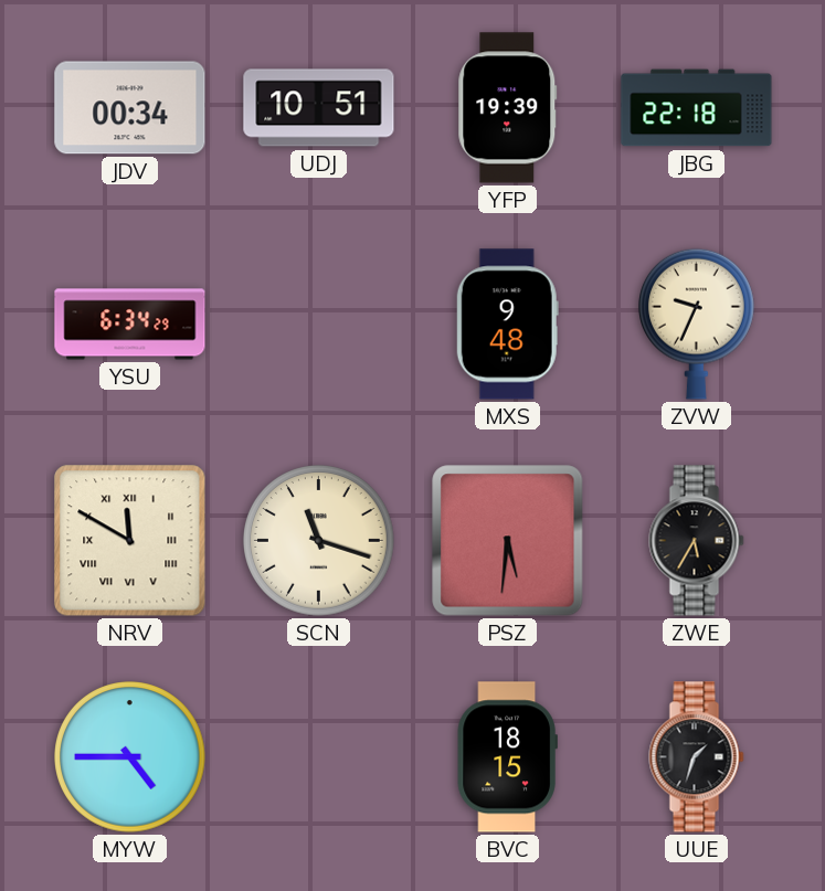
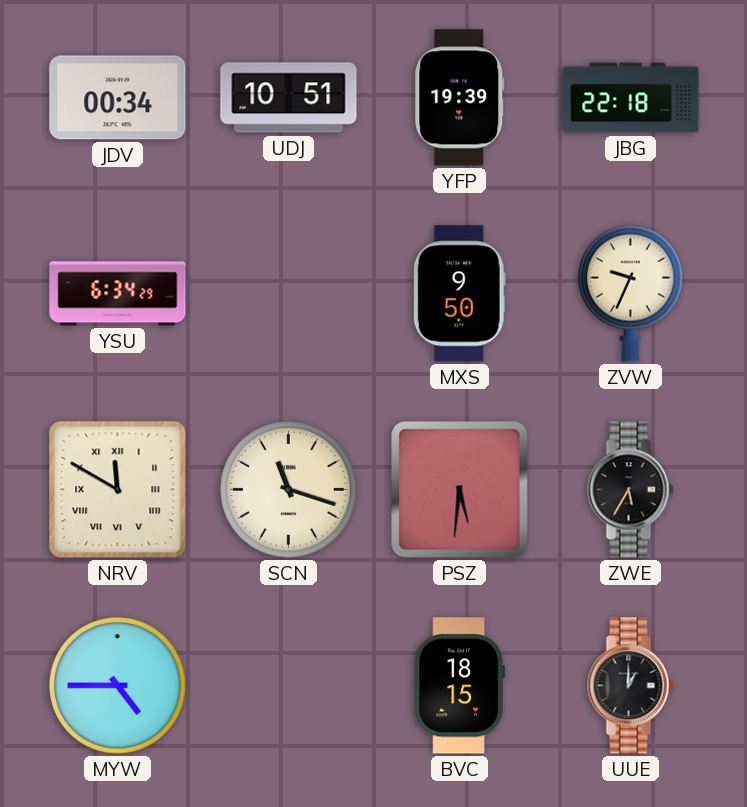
MXS: 9:48 -> 9:50
UUE: 1:33 -> 1:00
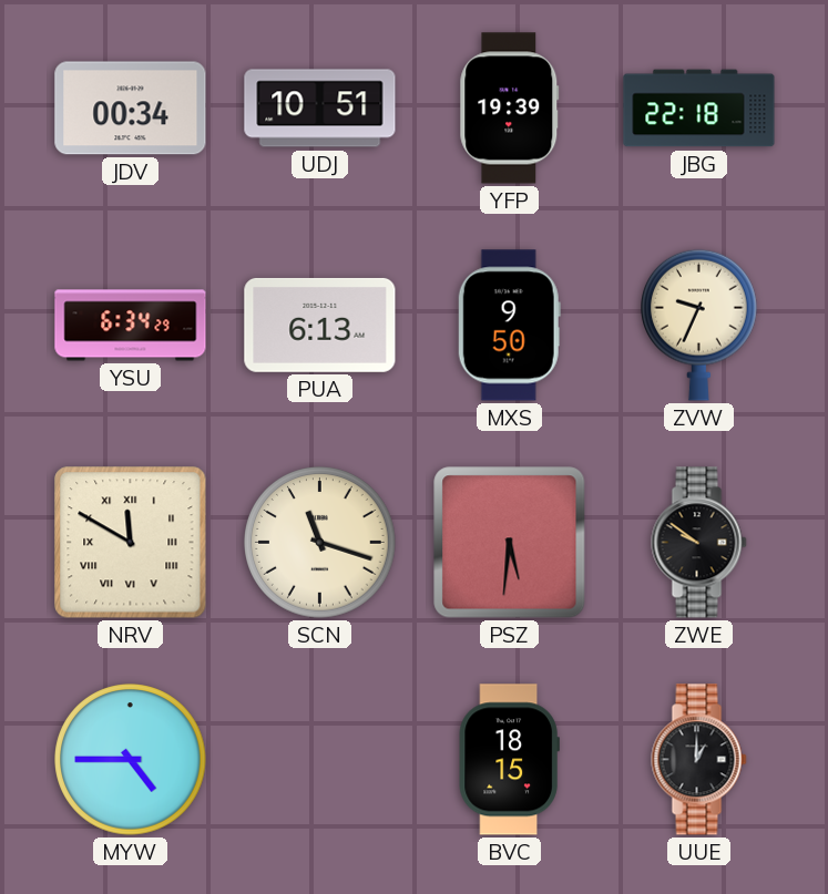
PUA: none -> 6:13
ZWE: 5:35 -> 9:51
